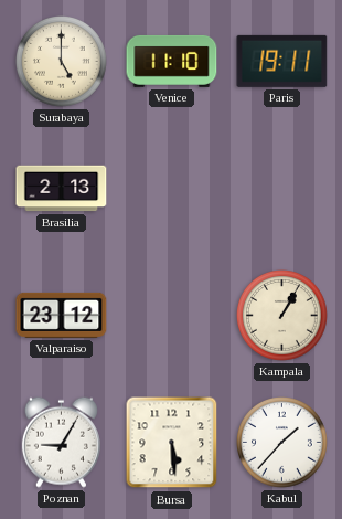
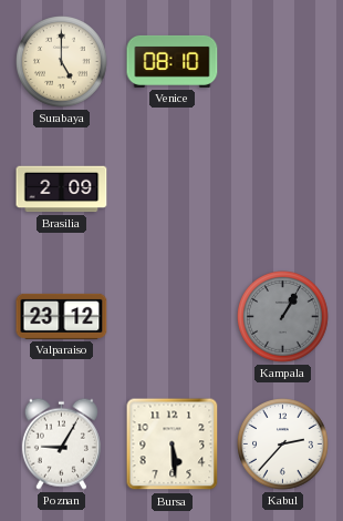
Venice: 11:10 -> 08:10
Paris: 19:11 -> none
Brasilia: 2:13 -> 2:09
Kampala dial: cream -> grey
Kabul: 1:37 -> 2:37
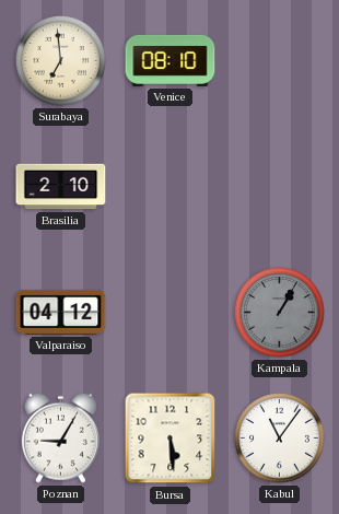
Surabaya: 5:00 -> 6:59
Brasilia: 2:09 -> 2:10
Valparaiso: 23:12 -> 04:12
Kabul: 2:37 -> 11:06
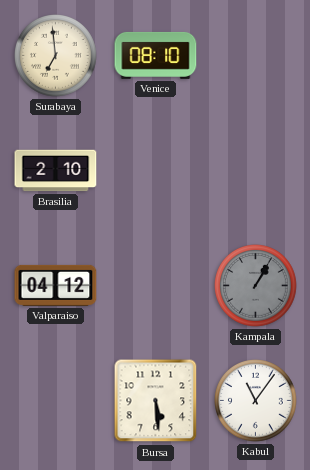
Poznan: 9:05 -> none
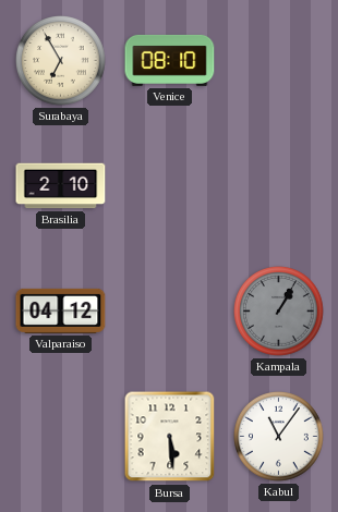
Surabaya: 6:59 -> 6:55
